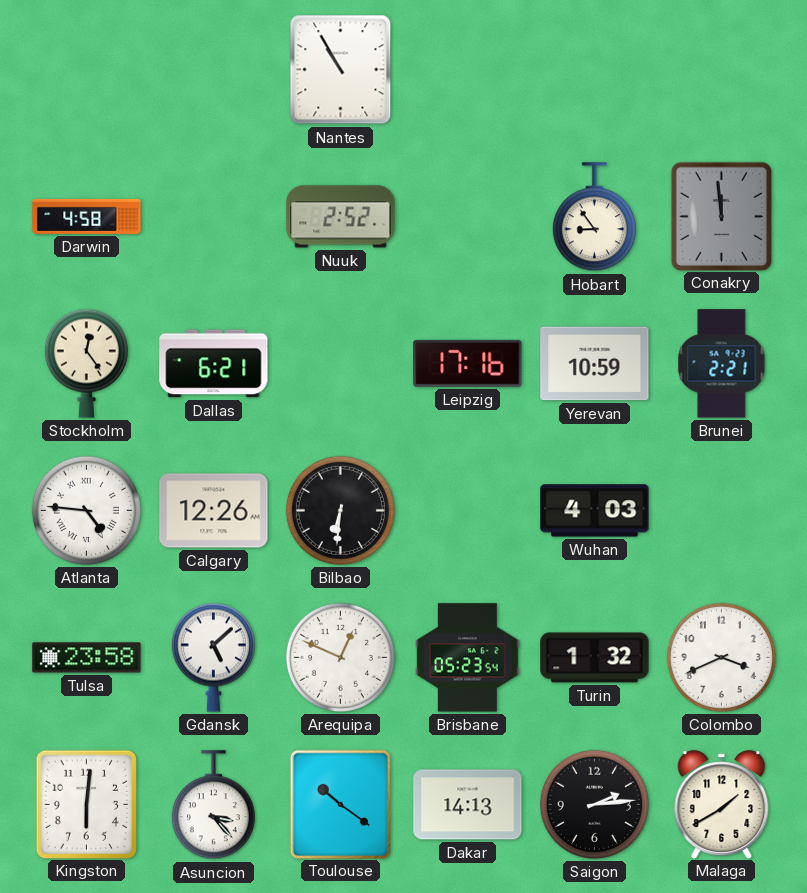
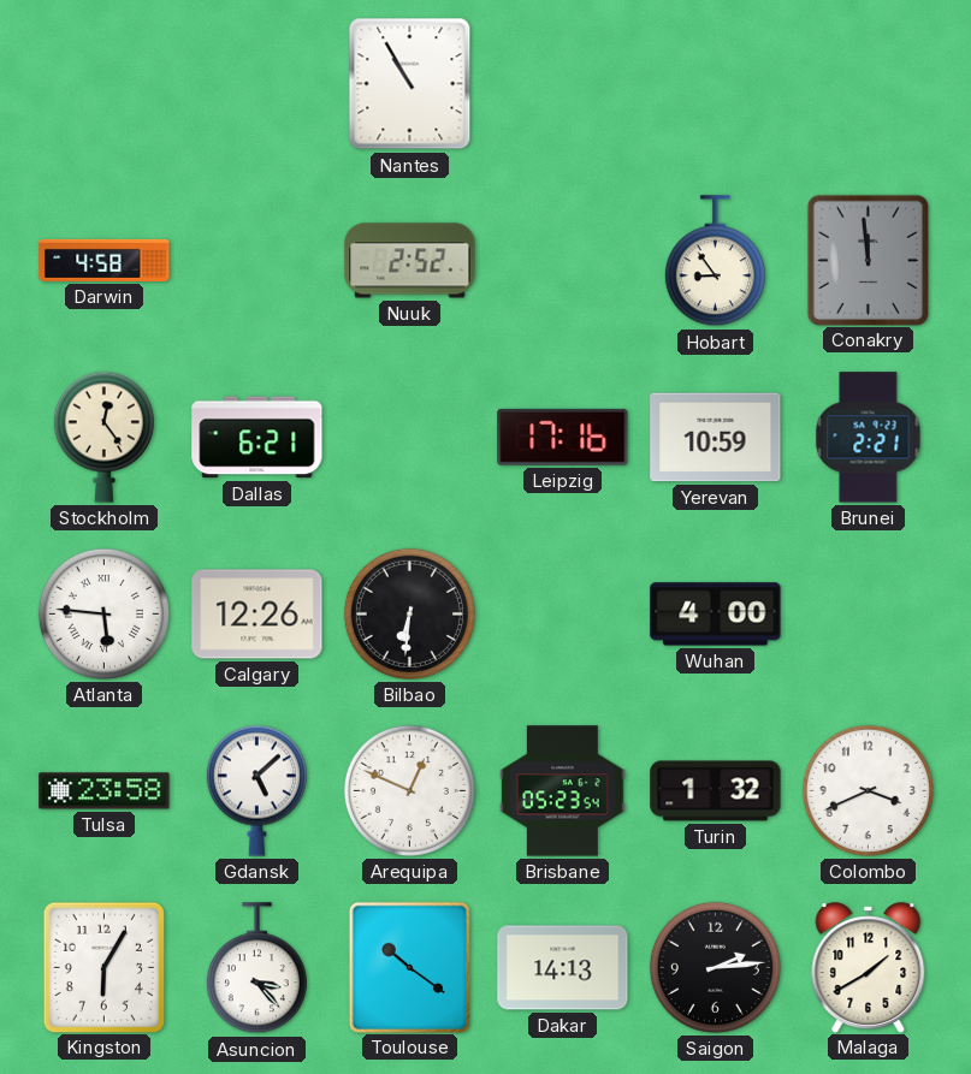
Atlanta: 4:46 -> 5:46
Wuhan: 4:03 -> 4:00
Kingston: 6:01 -> 6:05
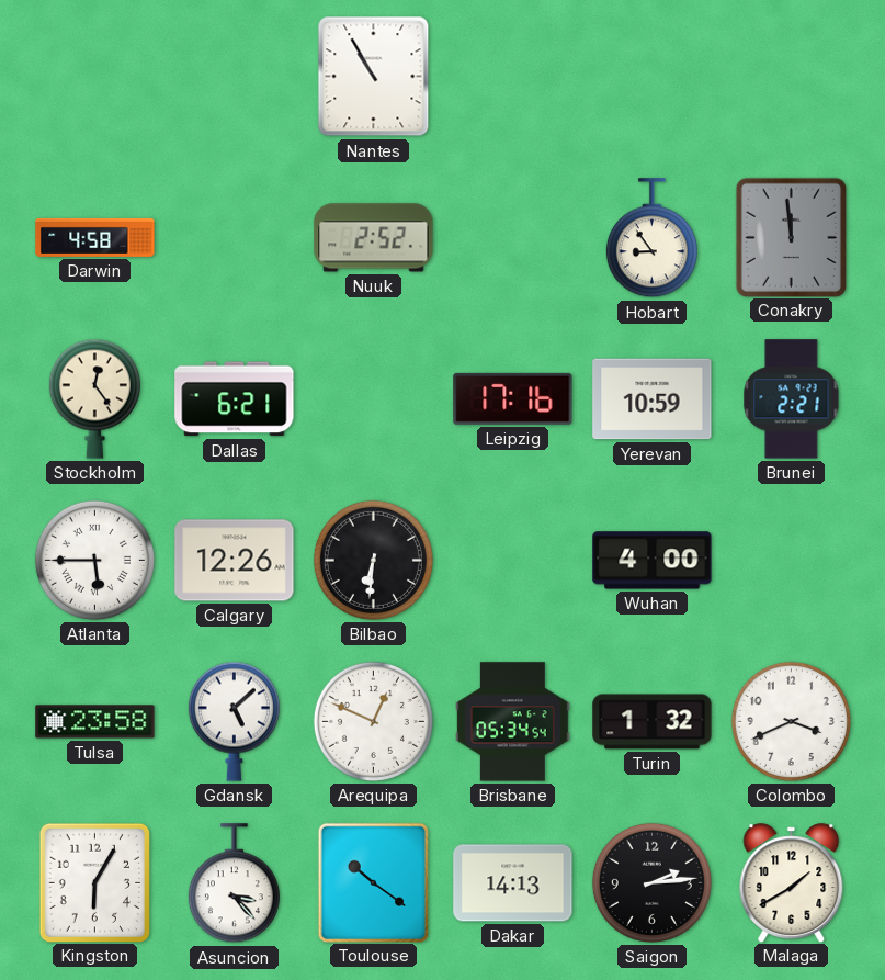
Atlanta: 5:46 -> 5:45
Brisbane: 05:23 -> 05:34
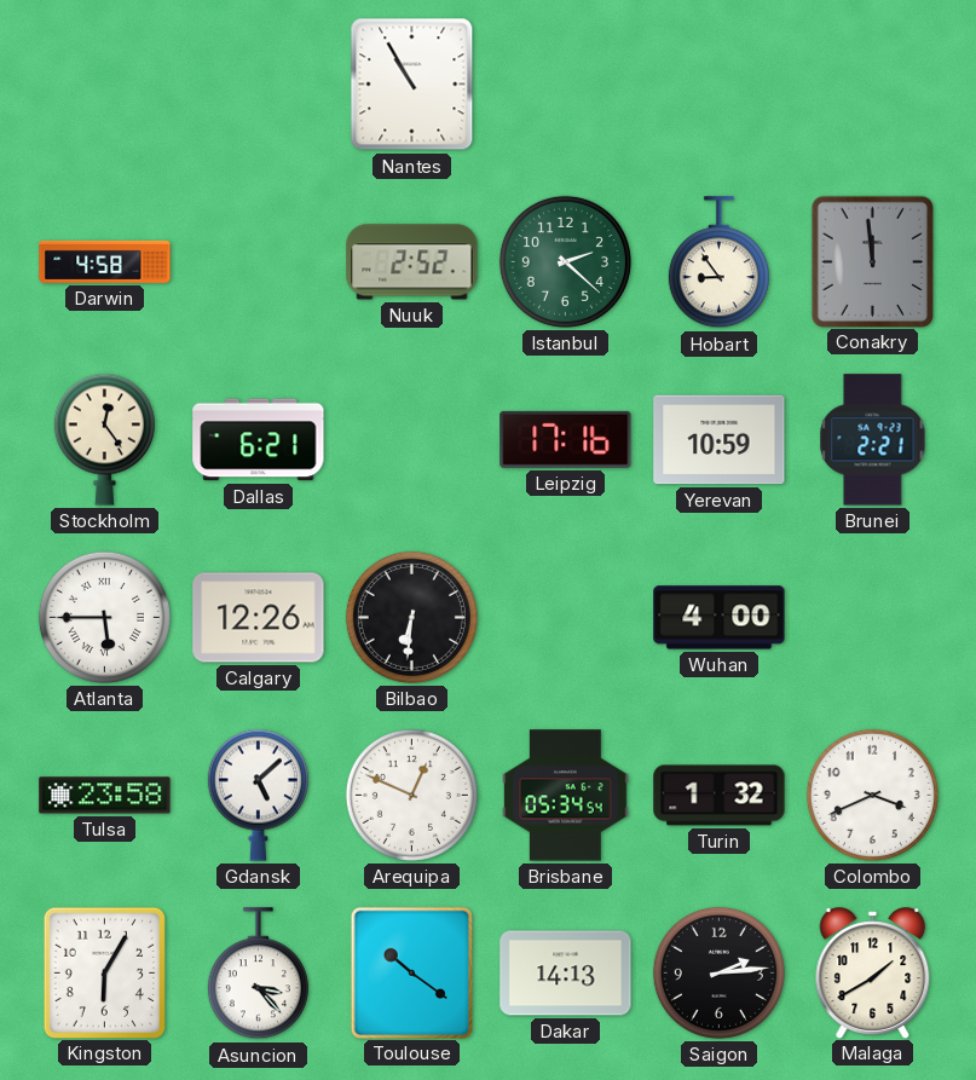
Istanbul: none -> 2:22
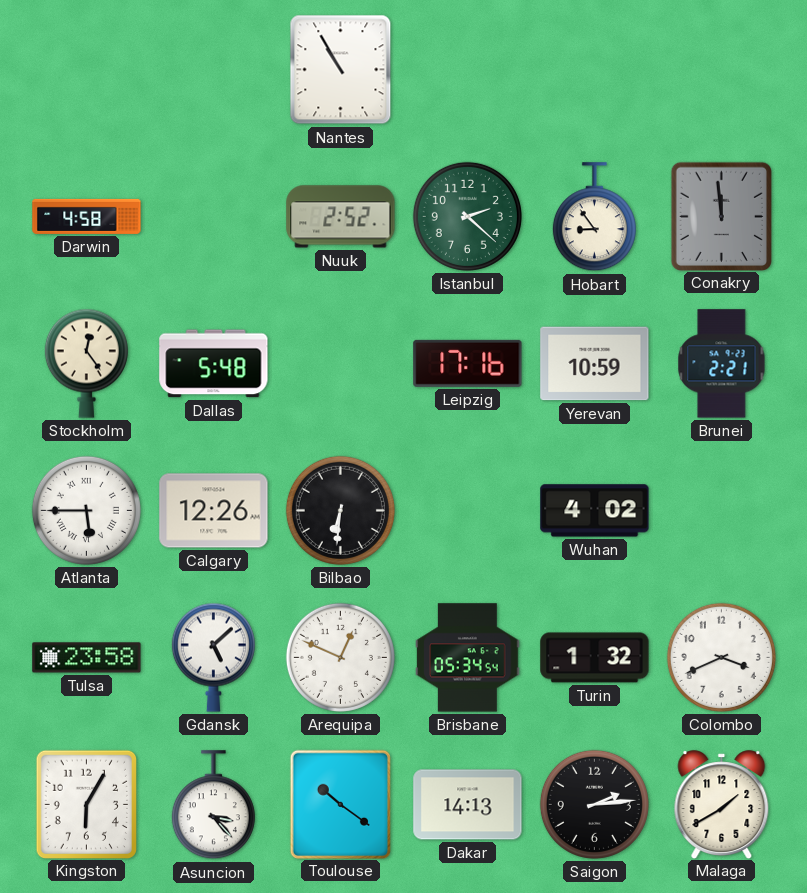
Dallas: 6:21 -> 5:48
Wuhan: 4:00 -> 4:02
